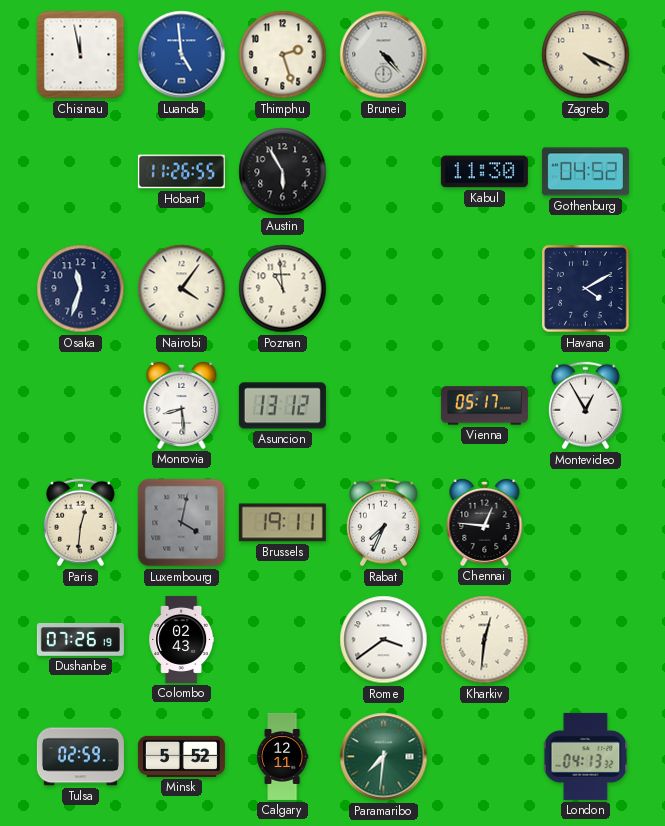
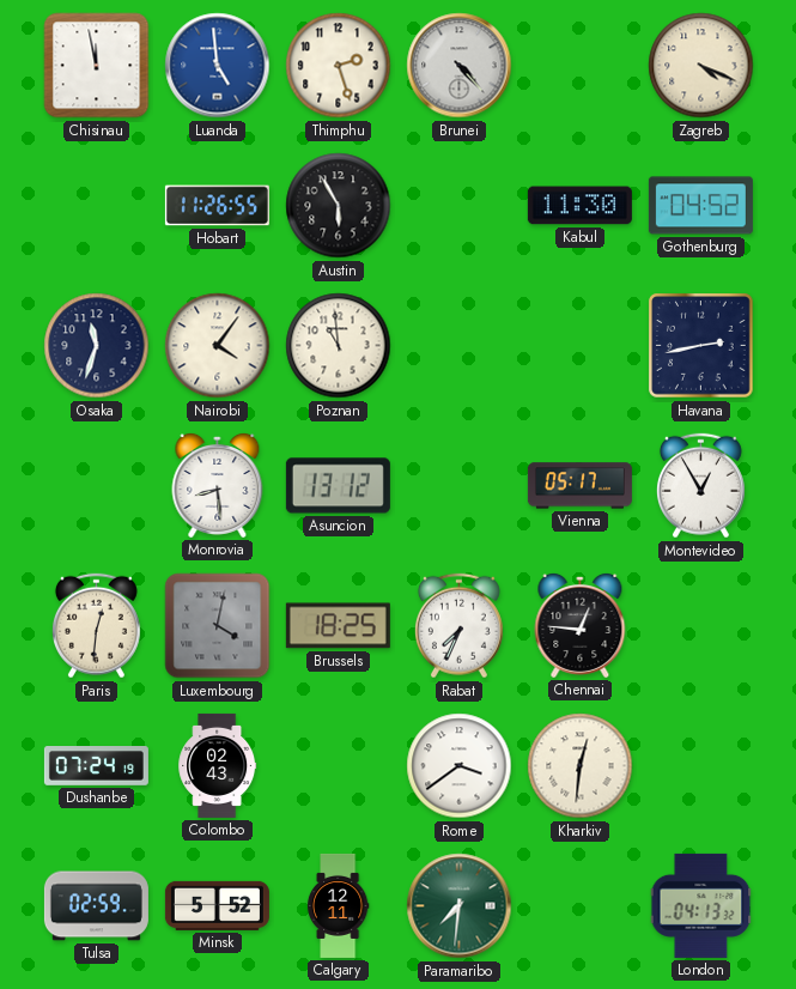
Havana: 4:10 -> 2:43
Brussels: 19:11 -> 18:25
Dushanbe: 07:26 -> 07:24
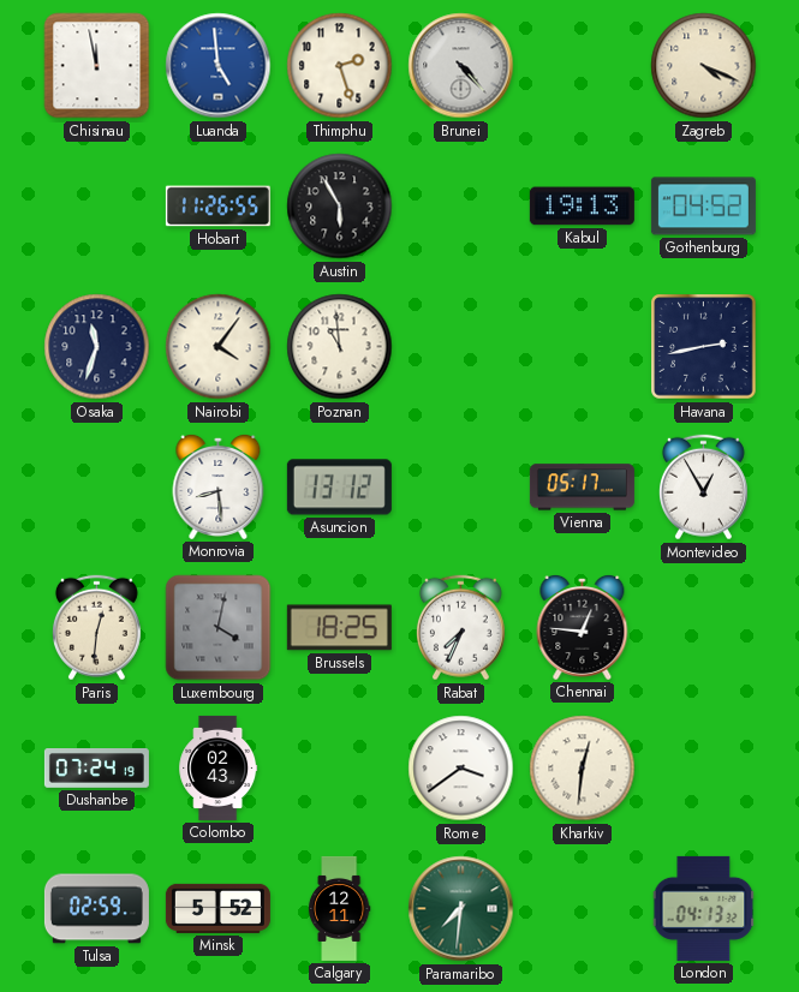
Kabul: 11:30 -> 19:13
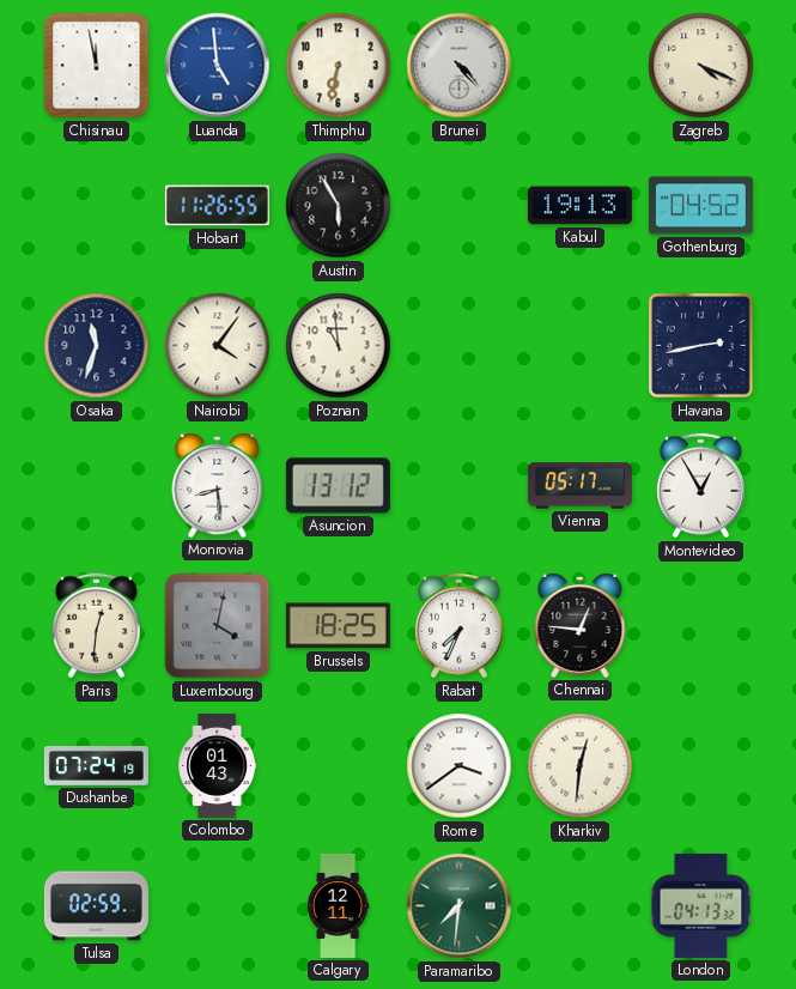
Thimphu: 2:27 -> 6:32
Colombo: 02:43 -> 01:43
Minsk: 5:52 -> none
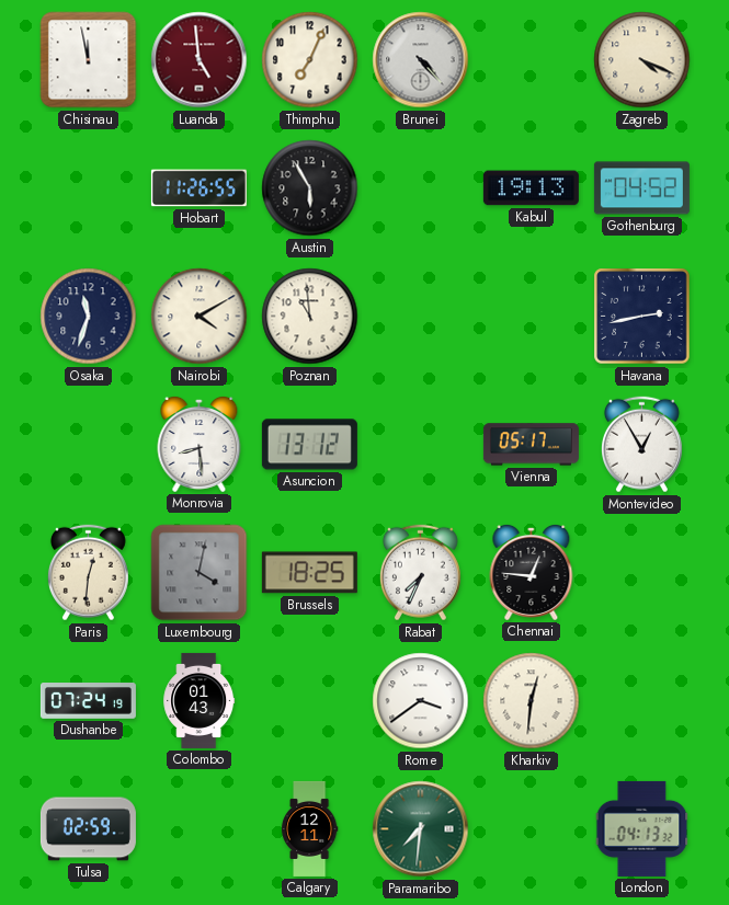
Luanda dial: blue -> burgundy
Thimphu: 6:32 -> 7:04
Nairobi: 4:06 -> 4:10
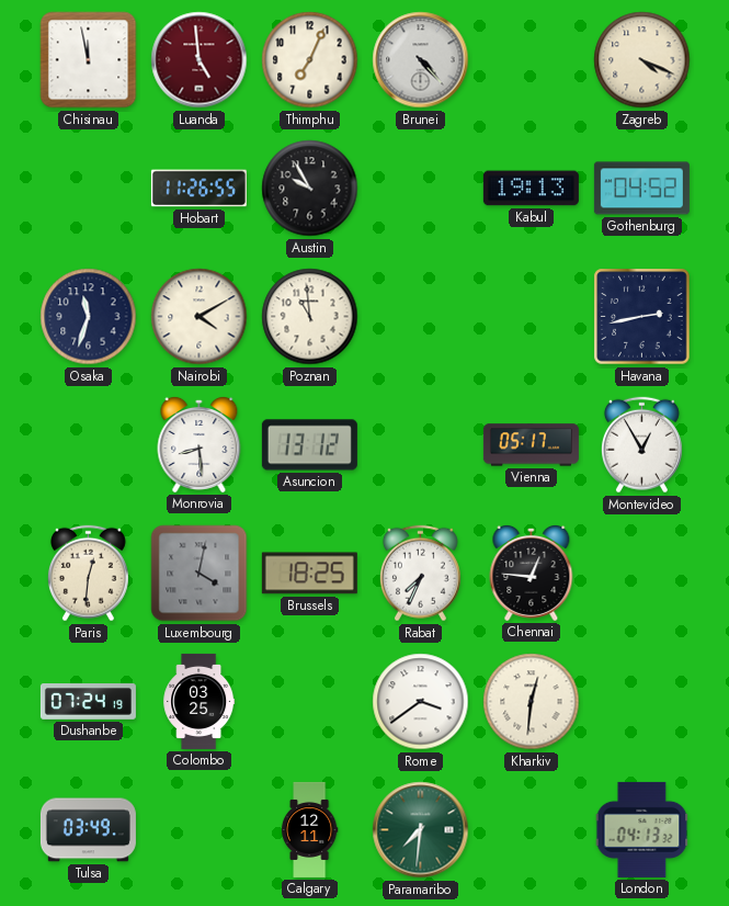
Austin: 5:55 -> 9:55
Colombo: 01:43 -> 03:25
Tulsa: 02:59 -> 03:49
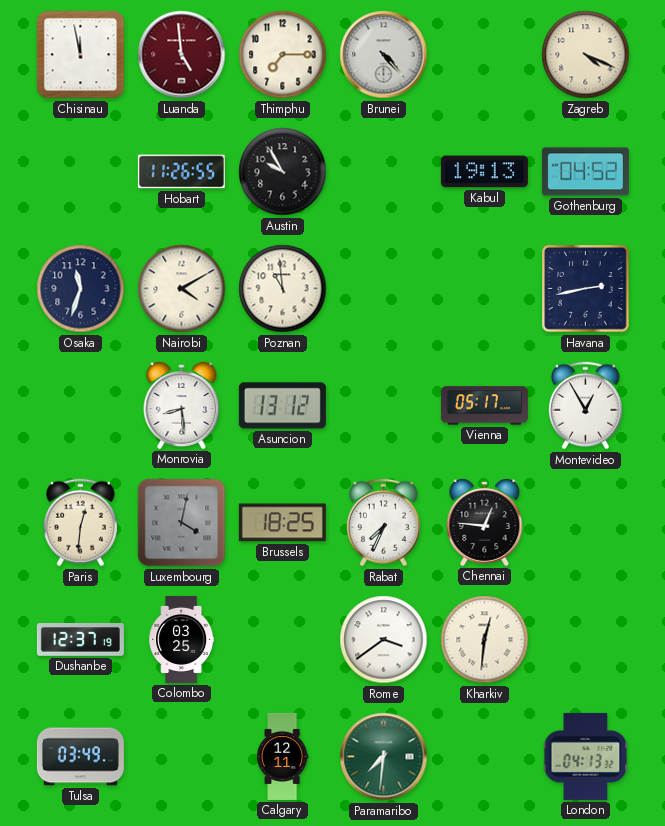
Thimphu: 7:04 -> 7:15
Dushanbe: 07:24 -> 12:37
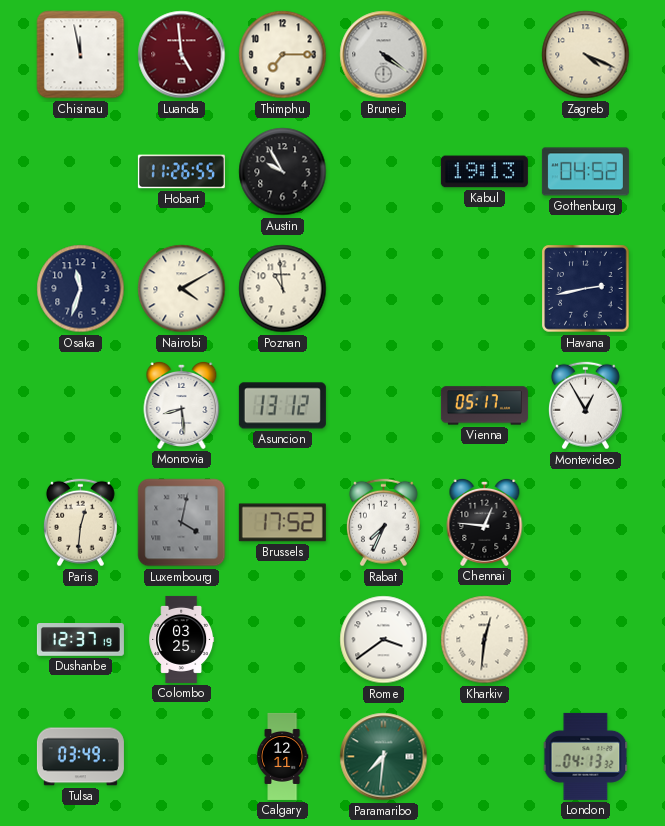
Brunei: 4:23 -> 4:21
Brussels: 18:25 -> 17:52
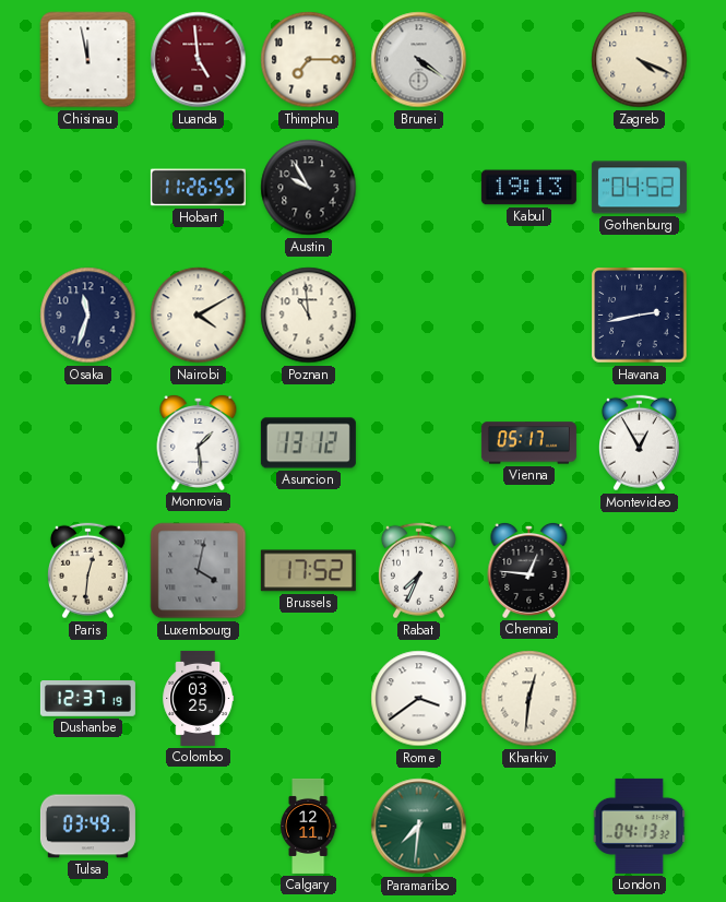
Monrovia: 8:29 -> 1:29
